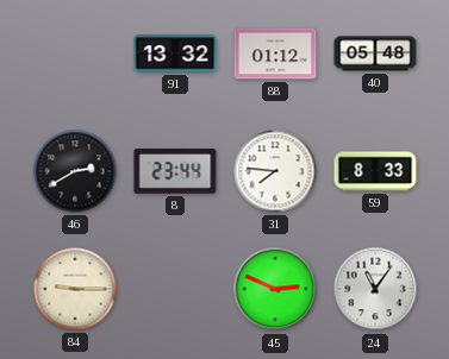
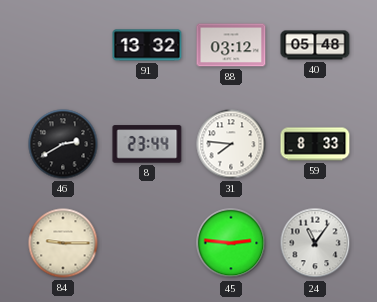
88: 01:12 -> 03:12
45: 2:49 -> 2:46
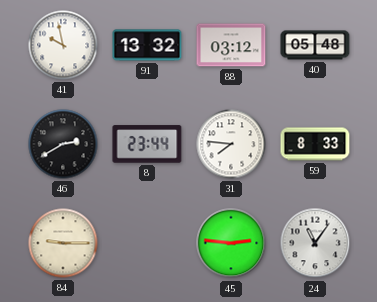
41: none -> 9:58
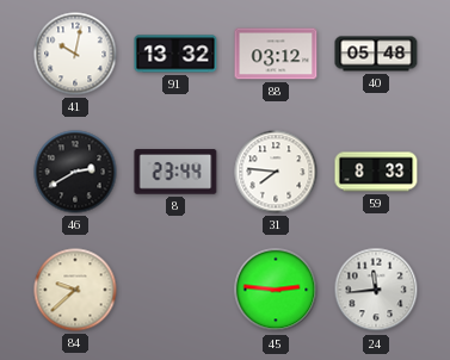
41: 9:58 -> 10:02
84: 9:15 -> 9:38
24: 11:06 -> 11:44
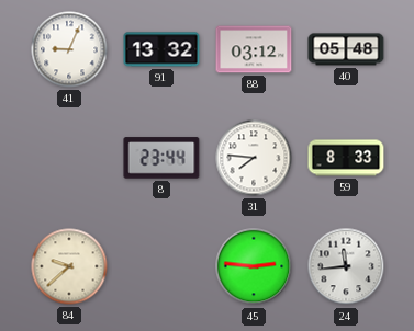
41: 10:02 -> 9:04
46: 2:40 -> none
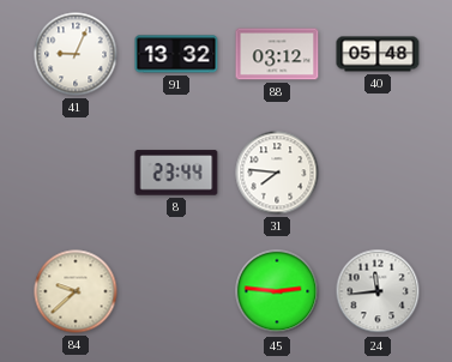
59: 8:33 -> none
